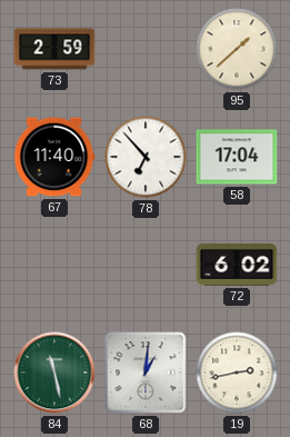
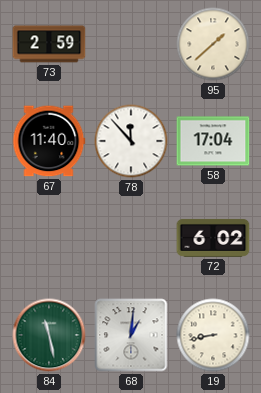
78: 6:53 -> 11:53
19: 2:43 -> 8:43
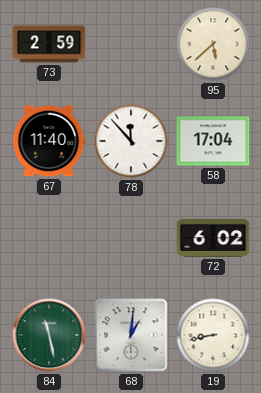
95: 1:38 -> 5:38
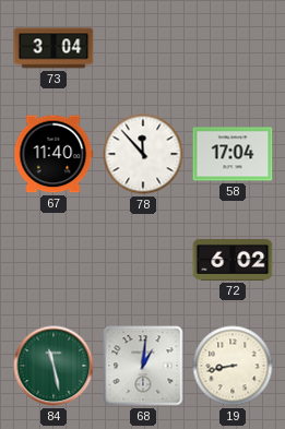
73: 2:59 -> 3:04
95: 5:38 -> none
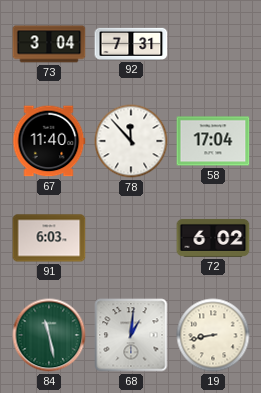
92: none -> 7:31
91: none -> 6:03
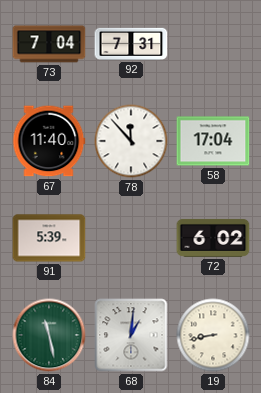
73: 3:04 -> 7:04
91: 6:03 -> 5:39
